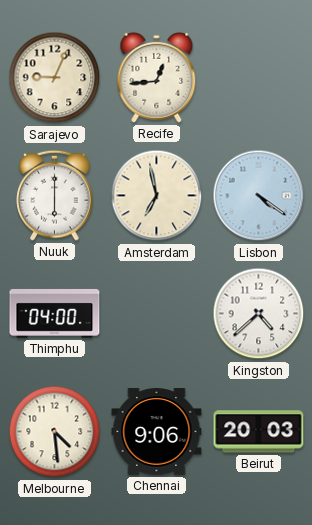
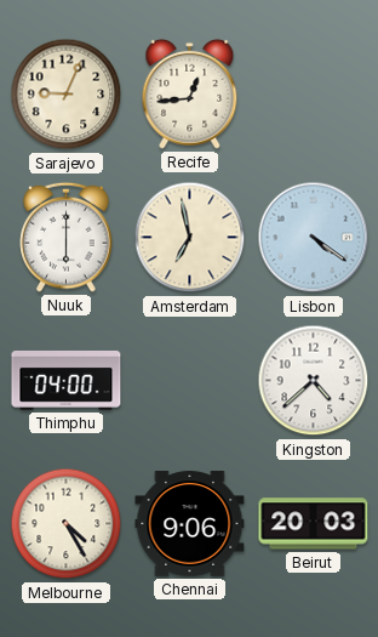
Melbourne: 4:29 -> 4:25
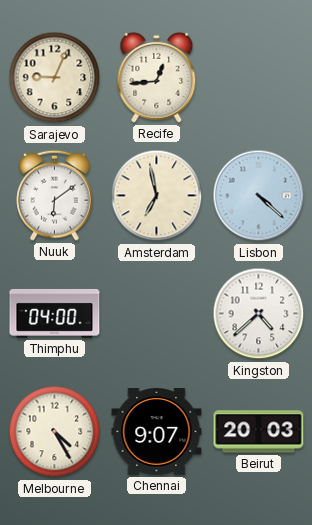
Nuuk: 6:00 -> 6:09
Lisbon: 4:21 -> 4:22
Chennai: 9:06 -> 9:07
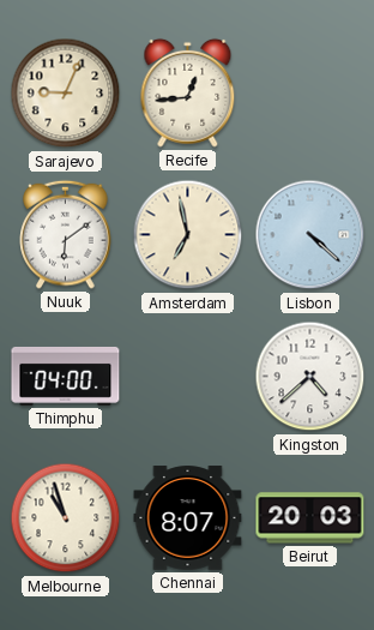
Melbourne: 4:25 -> 10:57
Chennai: 9:07 -> 8:07
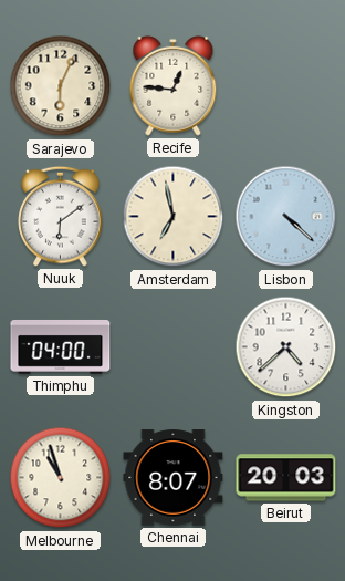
Sarajevo: 9:04 -> 6:04
Recife: 12:44 -> 12:46
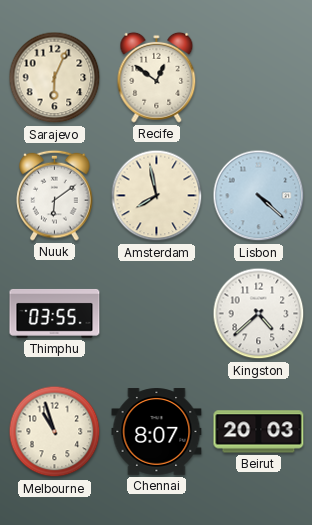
Recife: 12:46 -> 12:51
Amsterdam: 6:58 -> 7:58
Thimphu: 04:00 -> 03:55
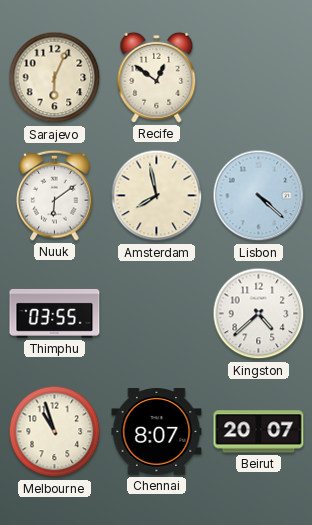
Beirut: 20:03 -> 20:07
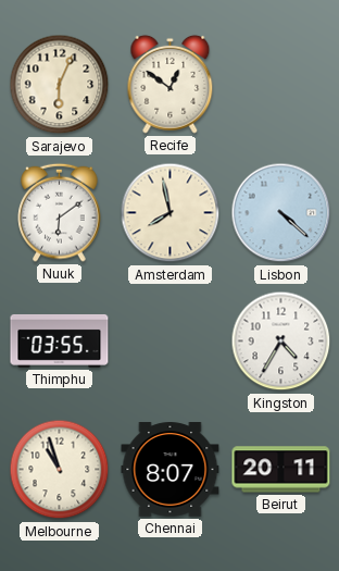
Kingston: 4:38 -> 4:35
Beirut: 20:07 -> 20:11
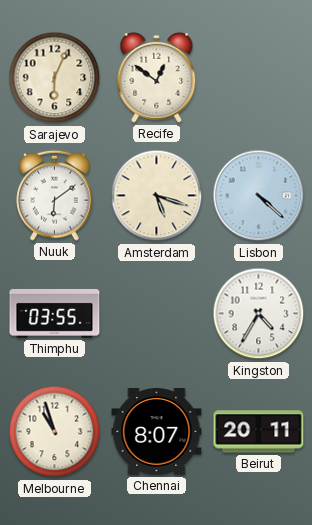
Amsterdam: 7:58 -> 5:18
